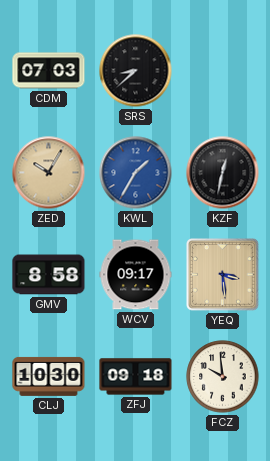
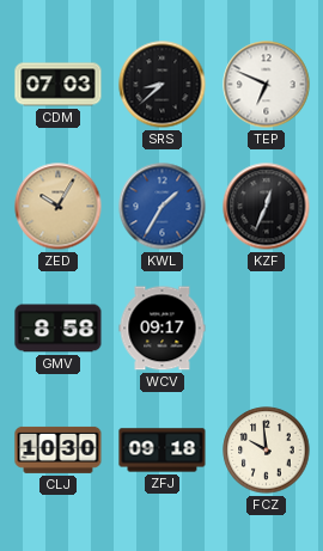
TEP: none -> 6:49
KZF: 12:32 -> 12:34
YEQ: 3:29 -> none
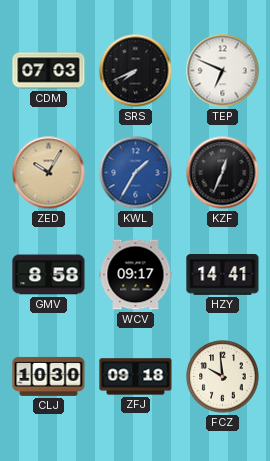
SRS: 8:38 -> 7:41
HZY: none -> 14:41
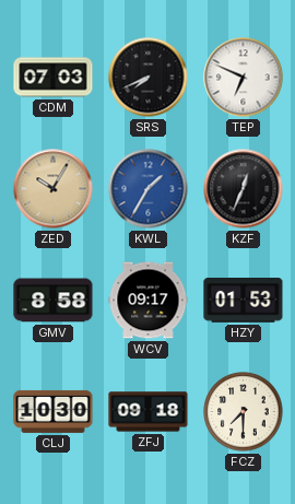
HZY: 14:41 -> 01:53
FCZ: 9:59 -> 7:30
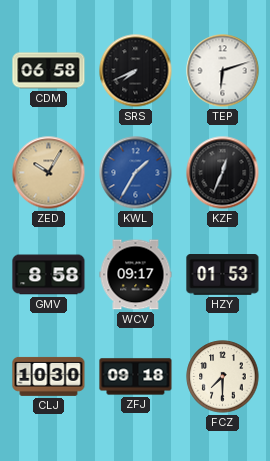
CDM: 07:03 -> 06:58
TEP: 6:49 -> 6:12
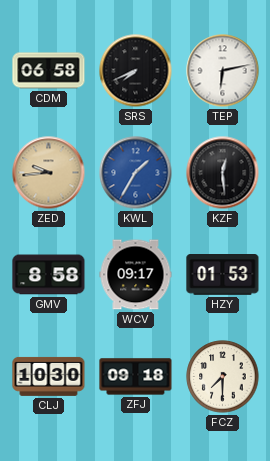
TEP: 6:12 -> 6:13
ZED: 10:05 -> 9:44
KZF: 12:34 -> 12:29
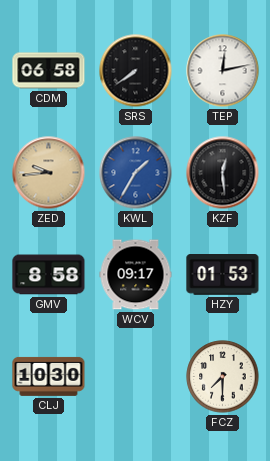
SRS: 7:41 -> 7:39
TEP: 6:13 -> 12:13
ZFJ: 09:18 -> none
